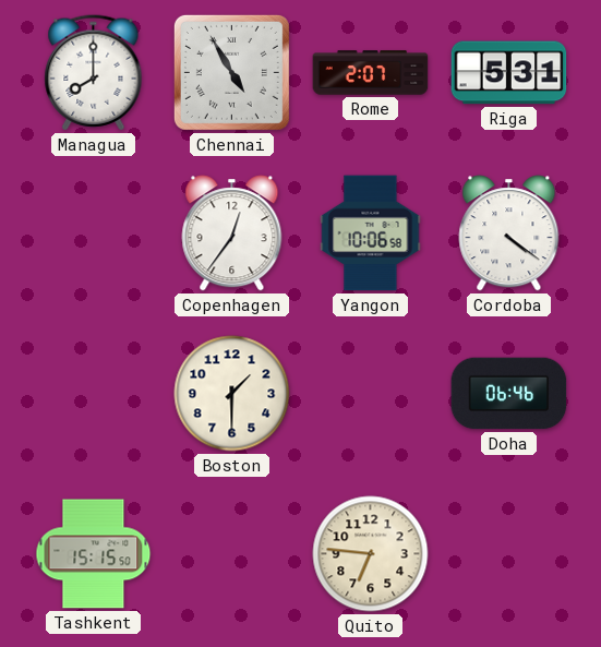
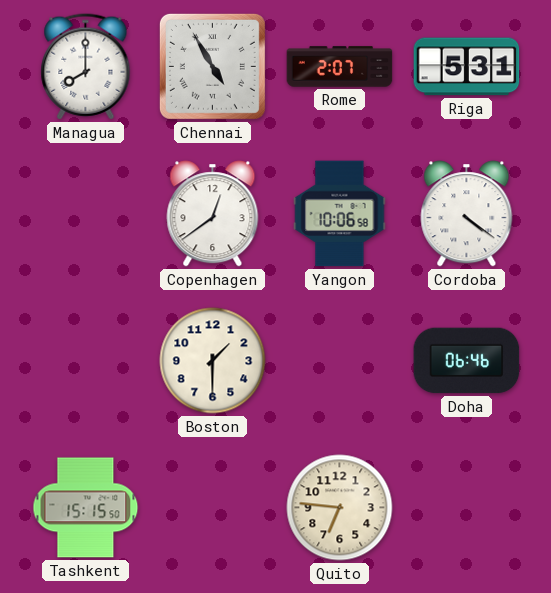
Copenhagen: 12:36 -> 12:39
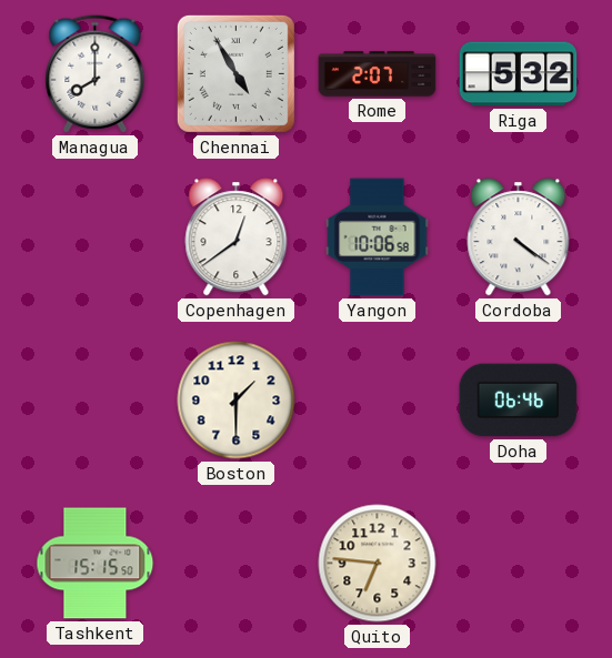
Riga: 5:31 -> 5:32
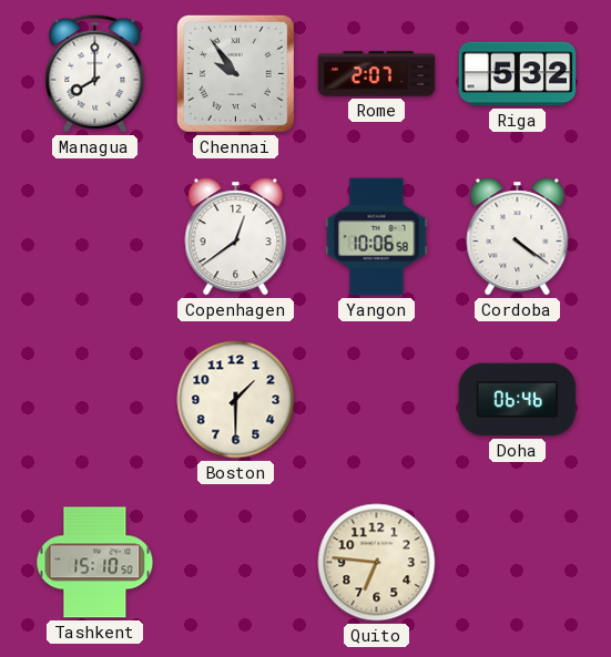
Chennai: 4:55 -> 9:54
Tashkent: 15:15 -> 15:10
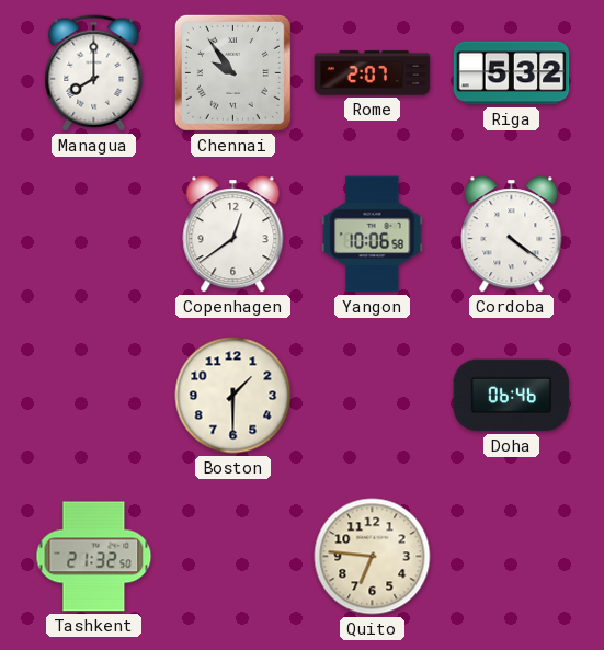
Tashkent: 15:10 -> 21:32
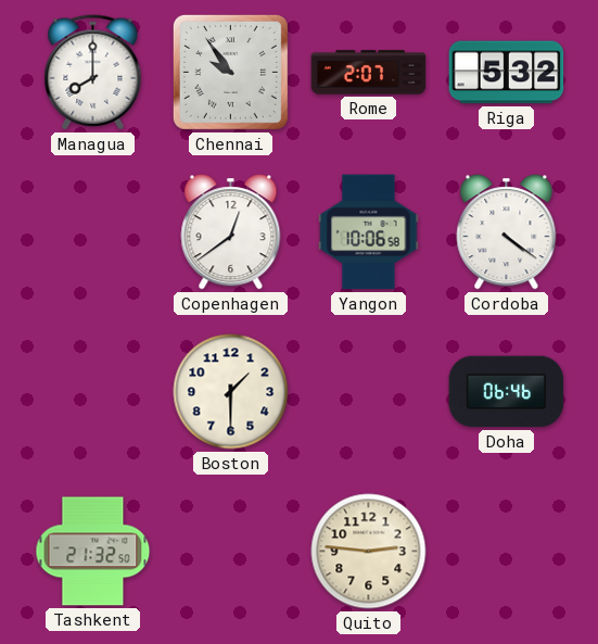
Quito: 6:46 -> 2:46
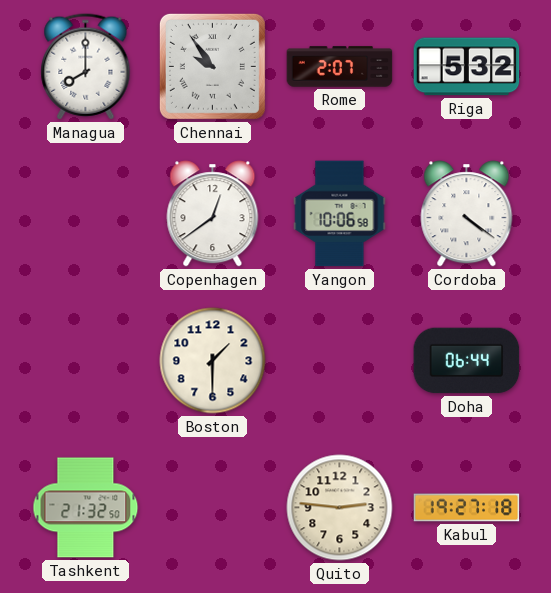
Doha: 06:46 -> 06:44
Kabul: none -> 19:27
